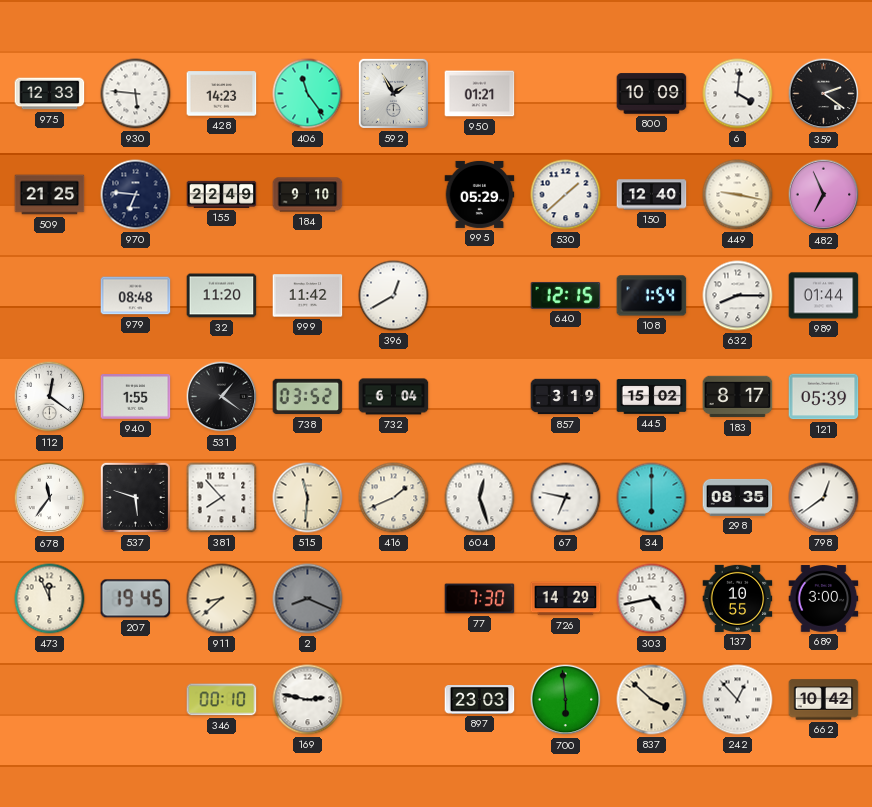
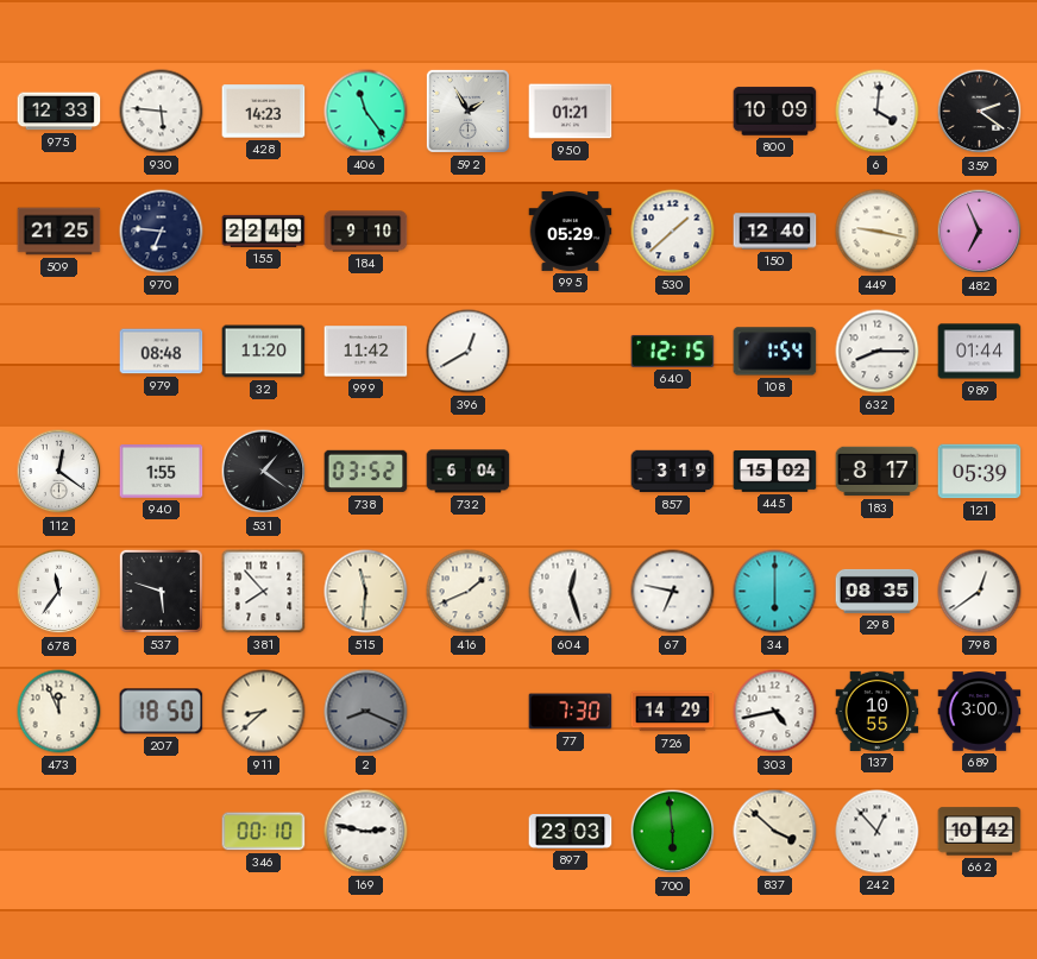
207: 19:45 -> 18:50
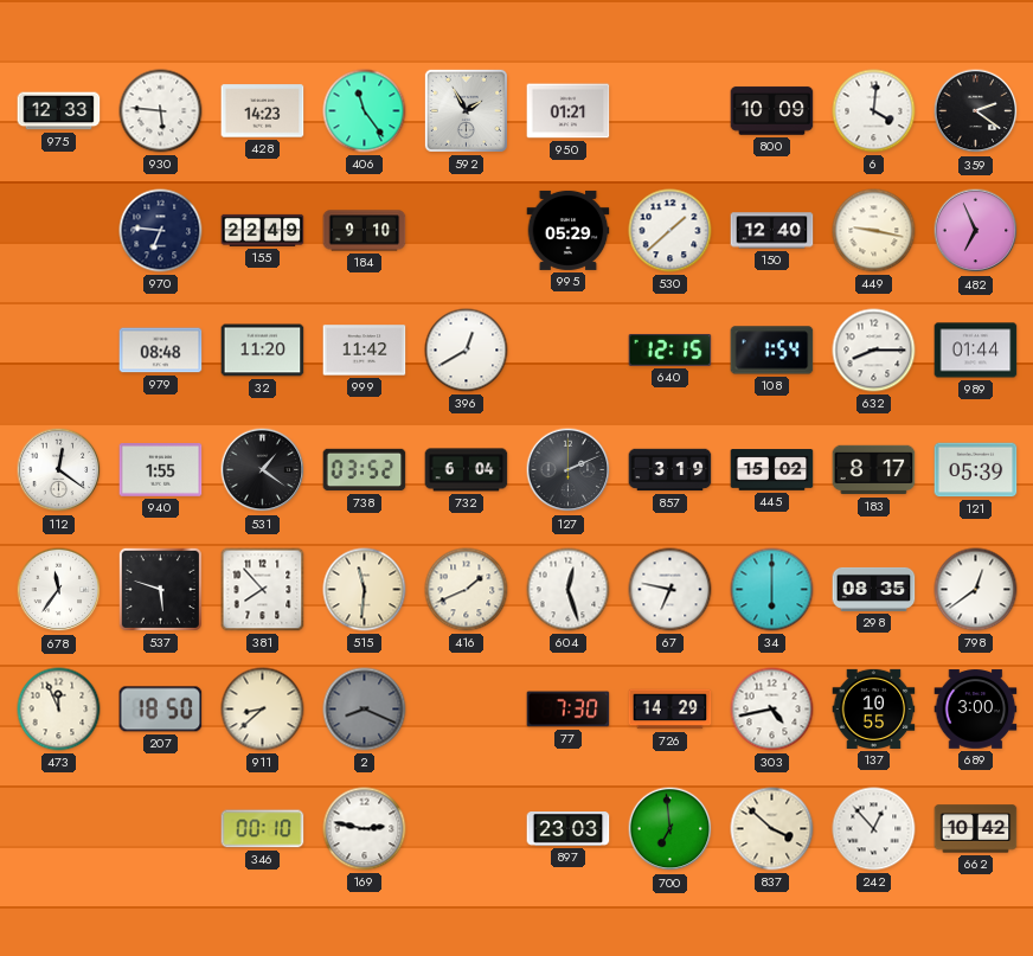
509: 21:25 -> none
127: none -> 2:11
700: 5:59 -> 6:59
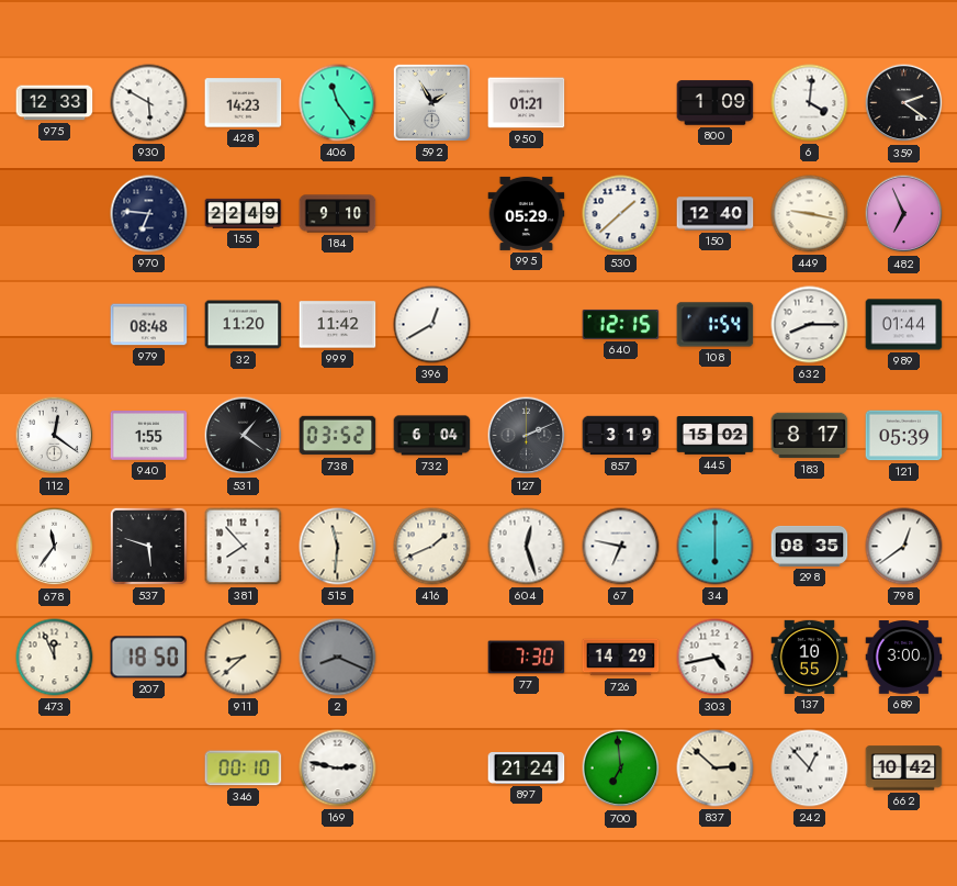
930: 5:46 -> 5:50
800: 10:09 -> 1:09
897: 23:03 -> 21:24
837: 3:52 -> 2:52
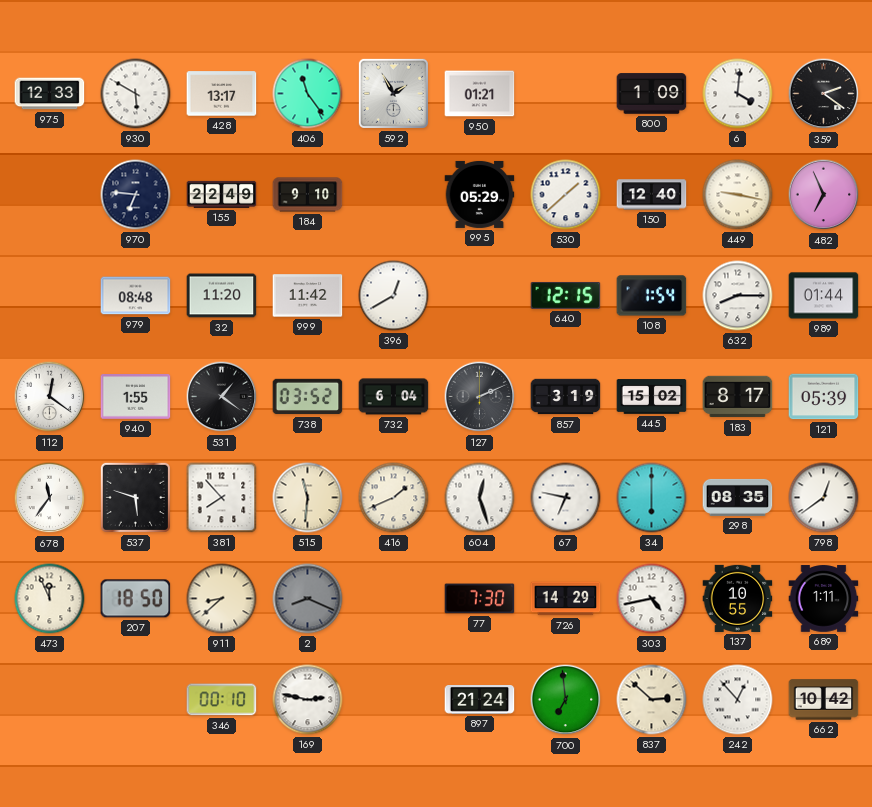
428: 14:23 -> 13:17
689: 3:00 -> 1:11
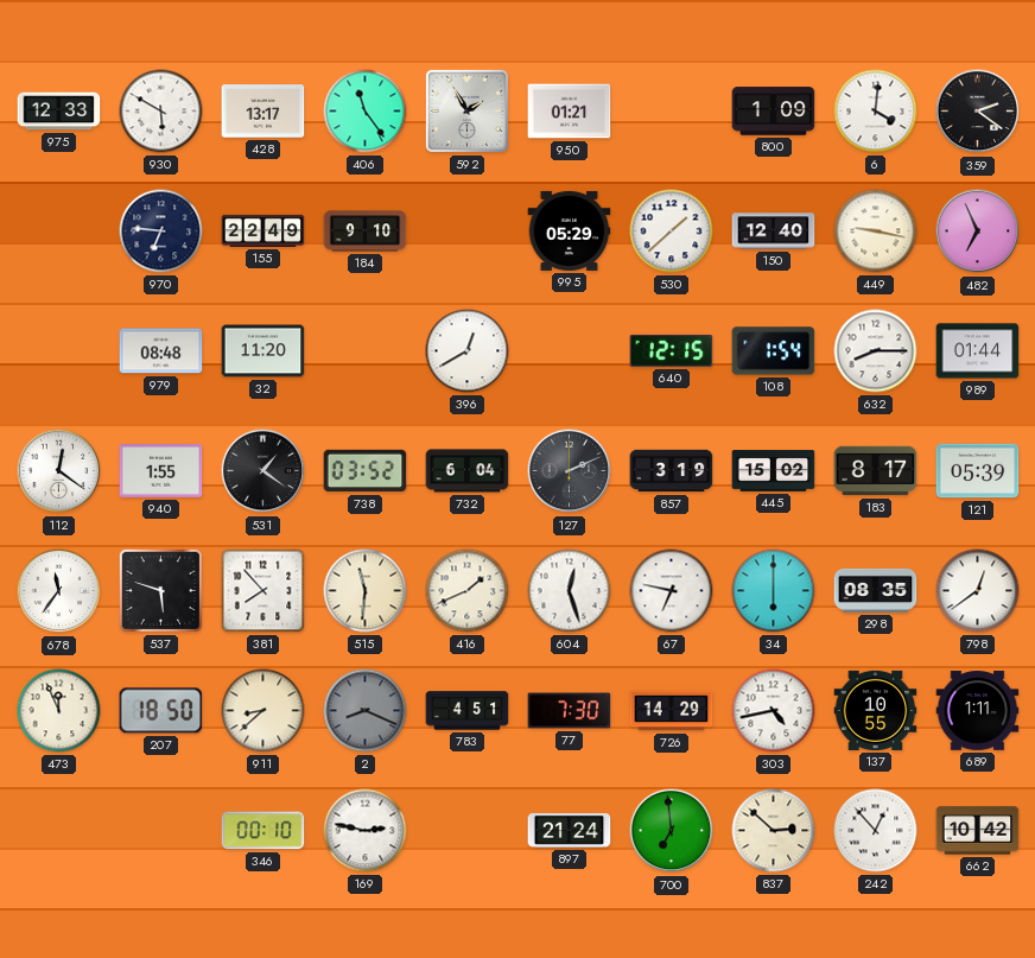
999: 11:42 -> none
783: none -> 4:51
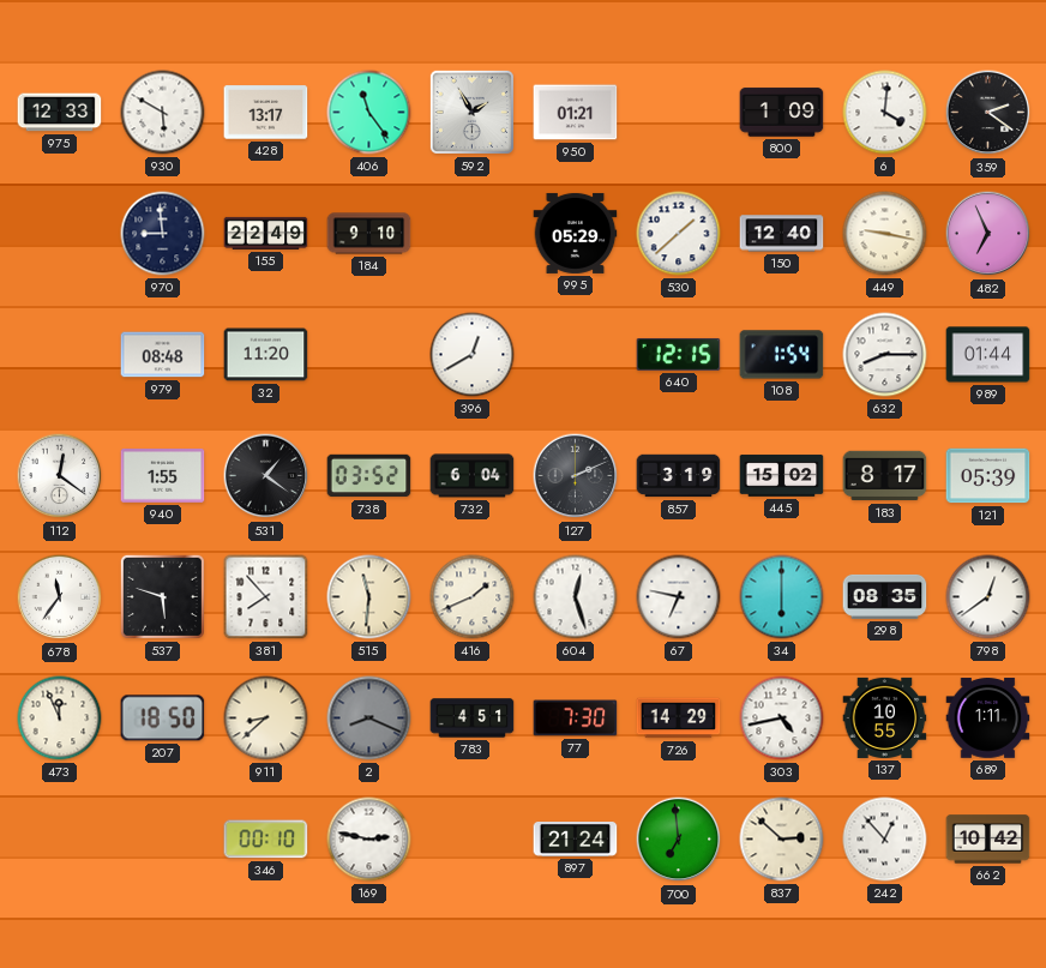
970: 6:46 -> 8:59
